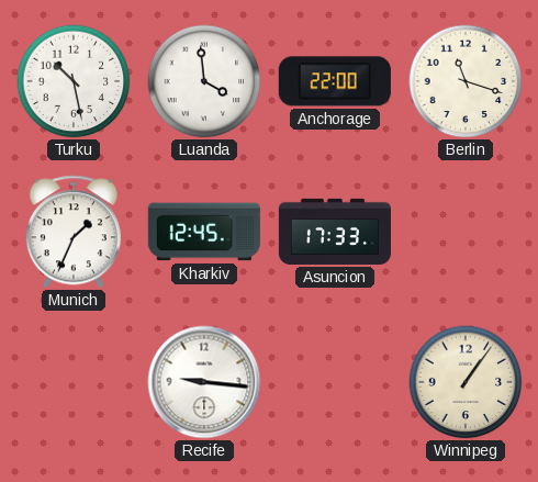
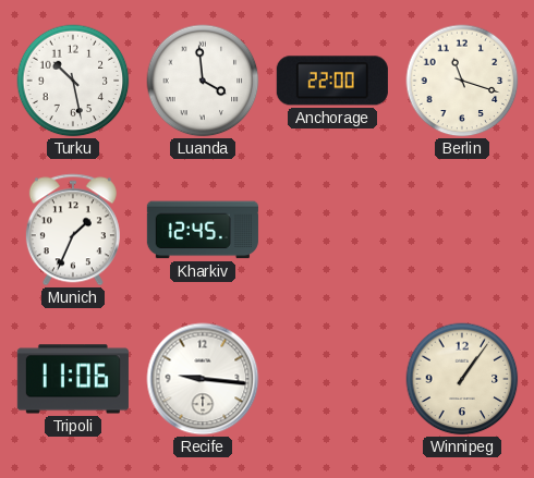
Asuncion: 17:33 -> none
Tripoli: none -> 11:06
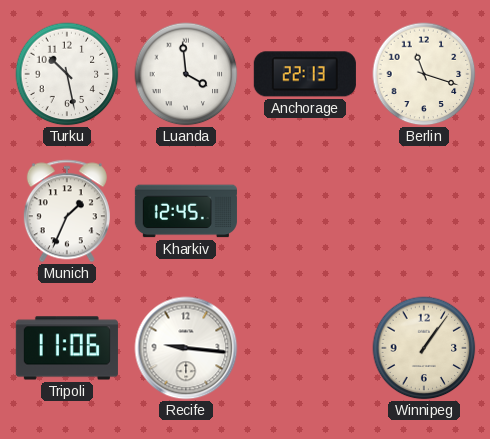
Anchorage: 22:00 -> 22:13
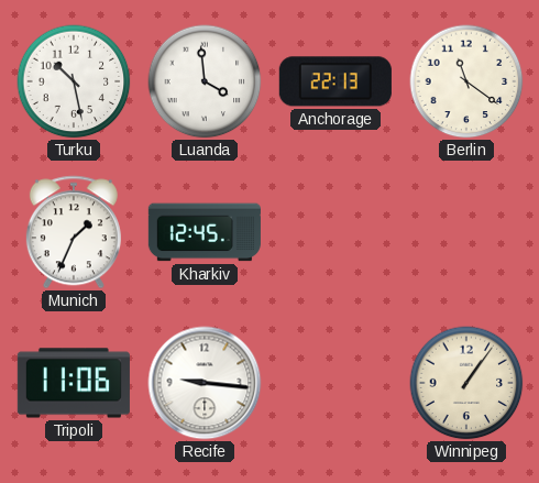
Berlin: 11:18 -> 11:21
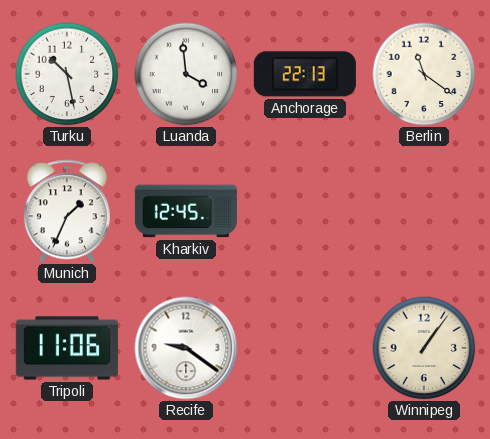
Recife: 9:16 -> 9:21
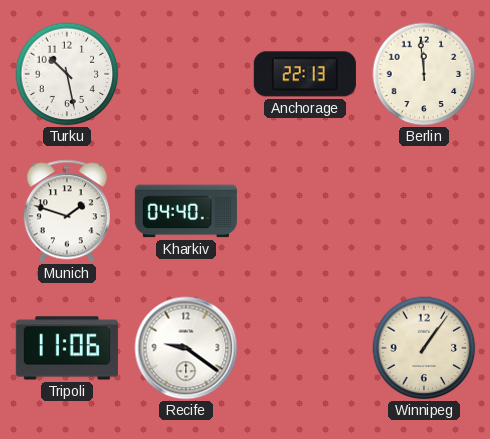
Luanda: 3:59 -> none
Berlin: 11:21 -> 11:59
Munich: 1:34 -> 1:48
Kharkiv: 12:45 -> 04:40
